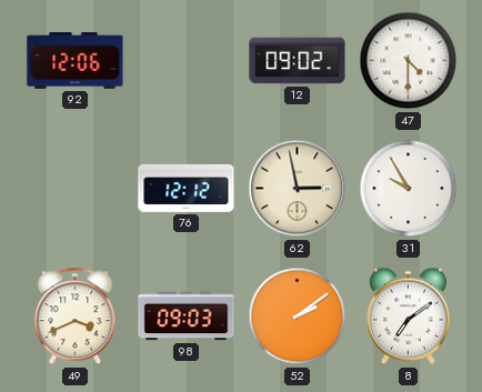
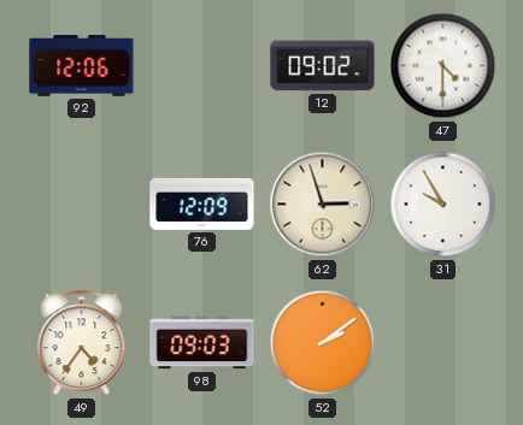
76: 12:12 -> 12:09
62: 2:58 -> 2:57
49: 3:41 -> 4:36
8: 7:09 -> none
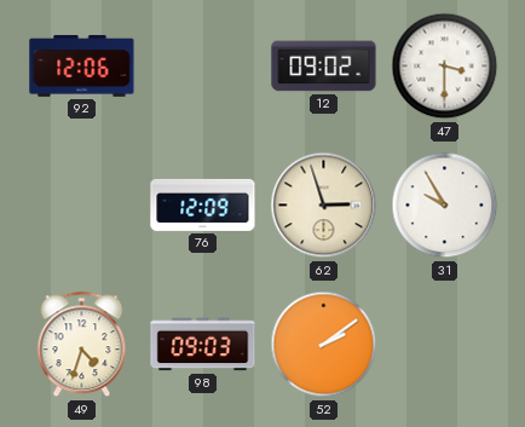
47: 4:30 -> 3:30
49: 4:36 -> 4:33
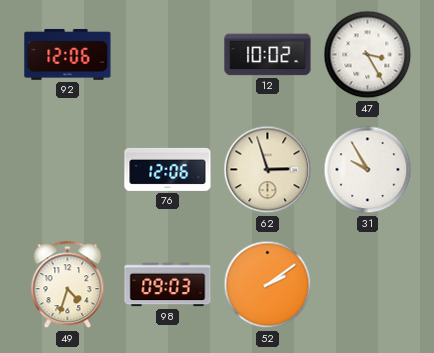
12: 09:02 -> 10:02
47: 3:30 -> 3:25
76: 12:09 -> 12:06
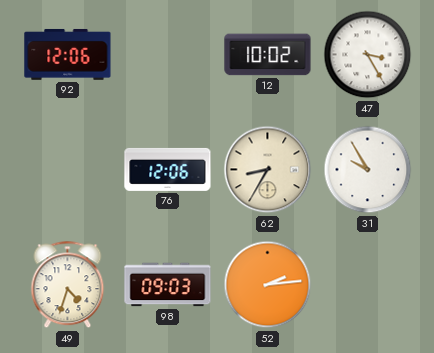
62: 2:57 -> 8:35
52: 2:09 -> 2:14
